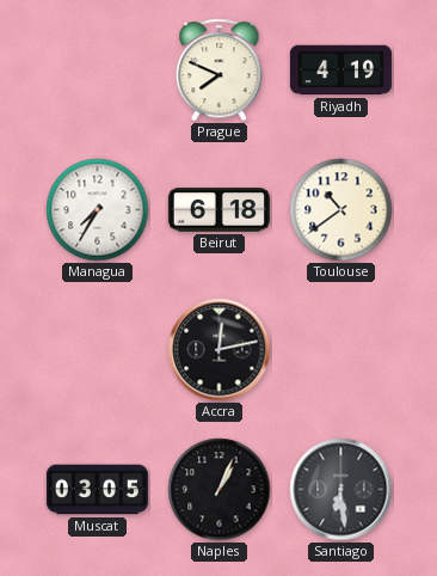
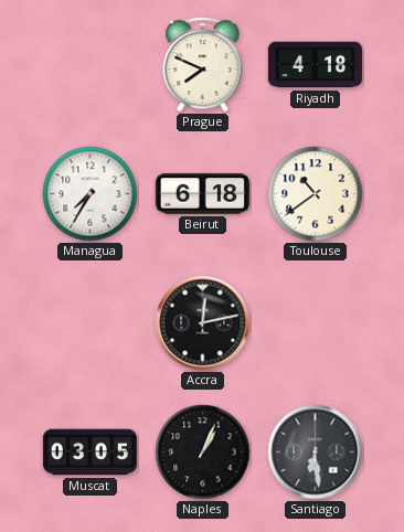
Riyadh: 4:19 -> 4:18
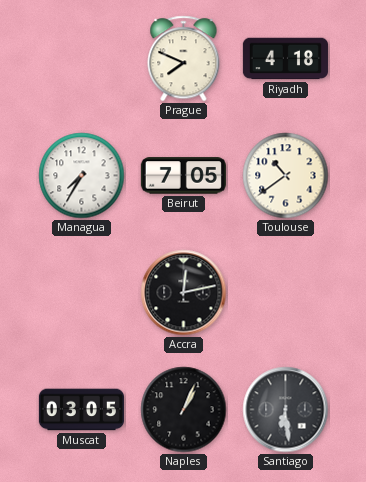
Beirut: 6:18 -> 7:05
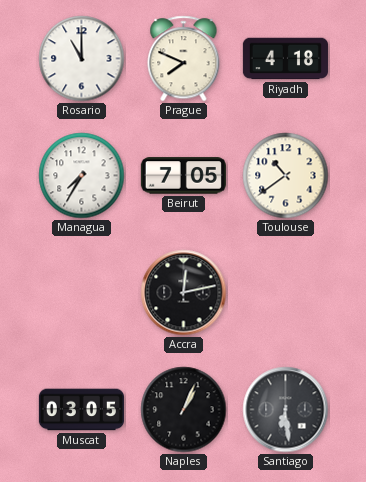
Rosario: none -> 11:00
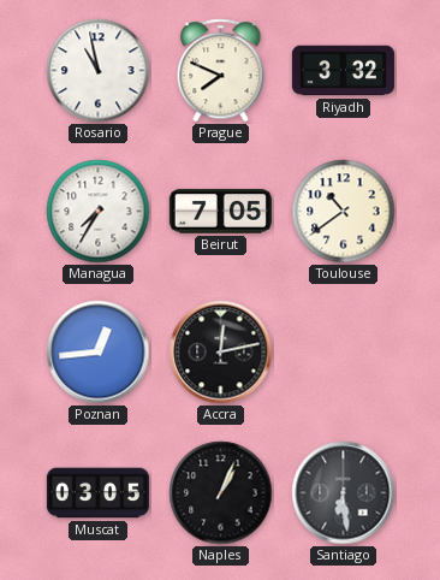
Rosario: 11:00 -> 10:58
Riyadh: 4:18 -> 3:32
Poznan: none -> 12:44
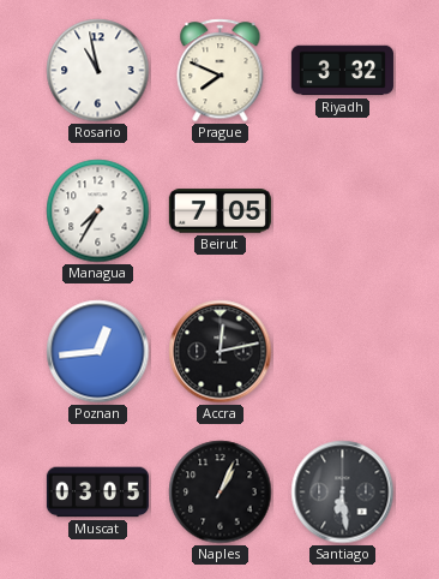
Toulouse: 10:39 -> none
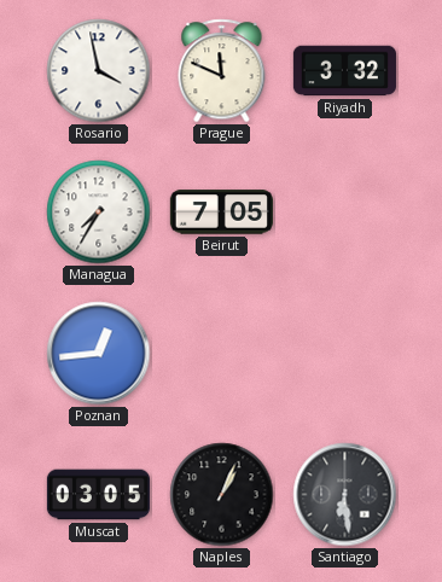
Rosario: 10:58 -> 3:58
Prague: 7:49 -> 11:49
Accra: 12:13 -> none
